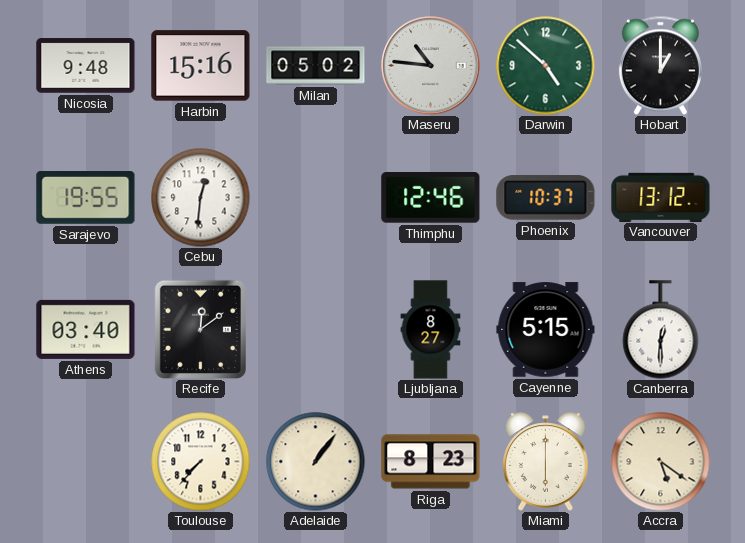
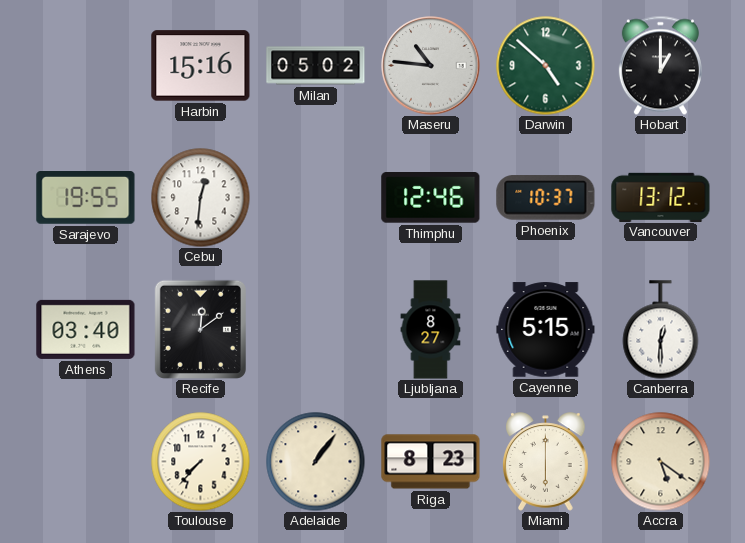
Nicosia: 9:48 -> none
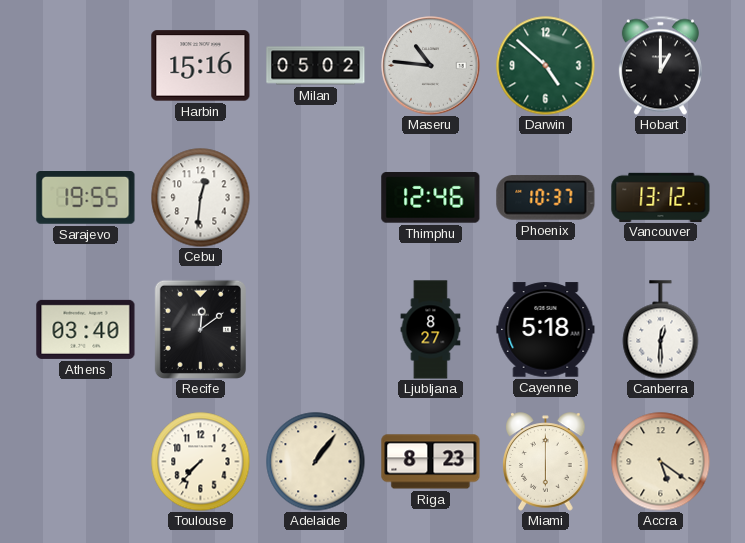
Cayenne: 5:15 -> 5:18
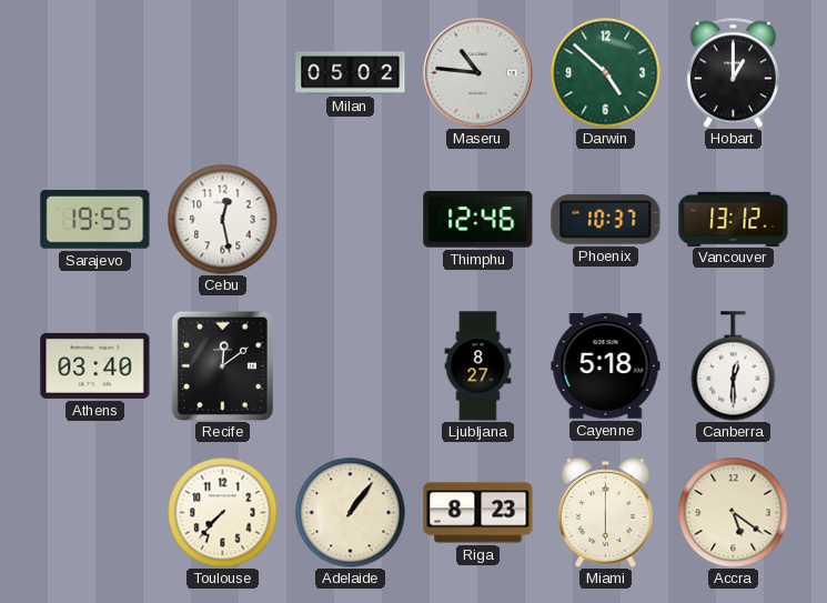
Harbin: 15:16 -> none
Cebu: 12:31 -> 12:28
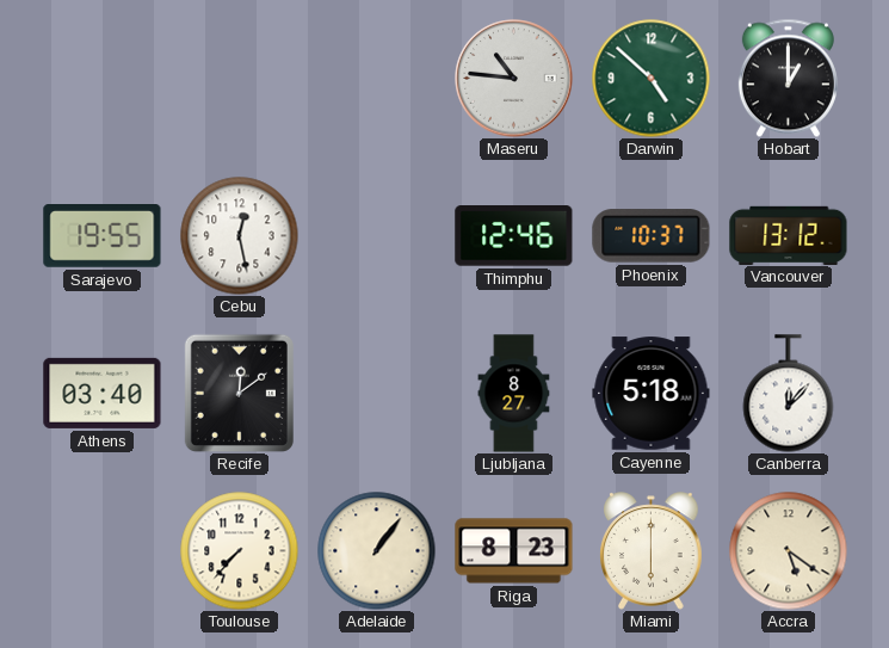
Milan: 05:02 -> none
Canberra: 12:30 -> 12:07
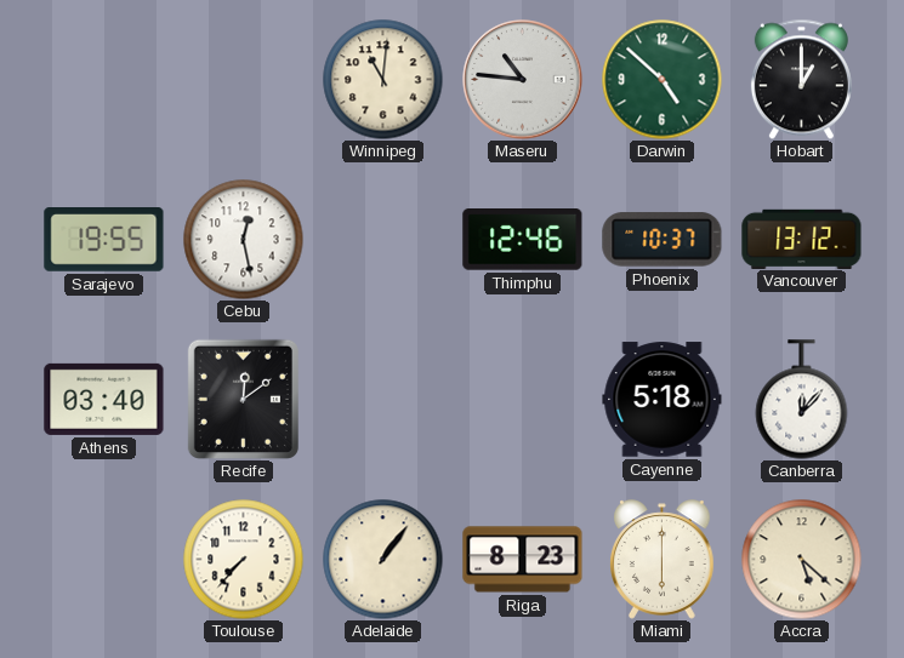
Winnipeg: none -> 11:01
Ljubljana: 8:27 -> none
Accra: 5:21 -> 5:22
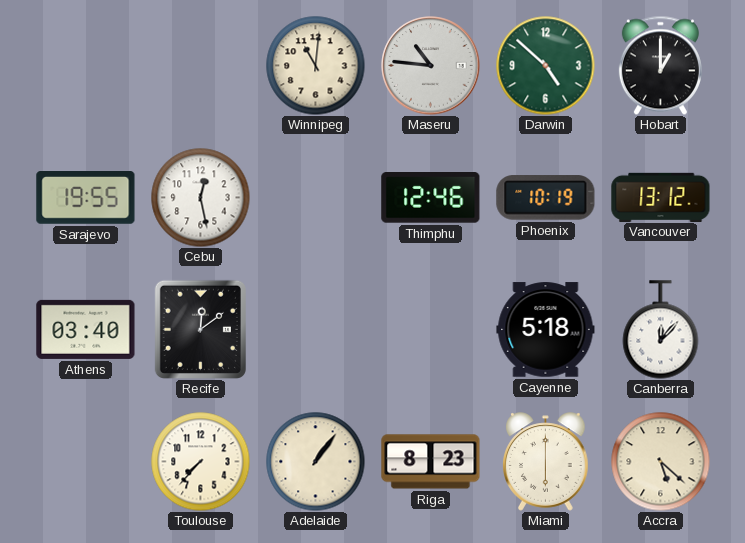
Phoenix: 10:37 -> 10:19
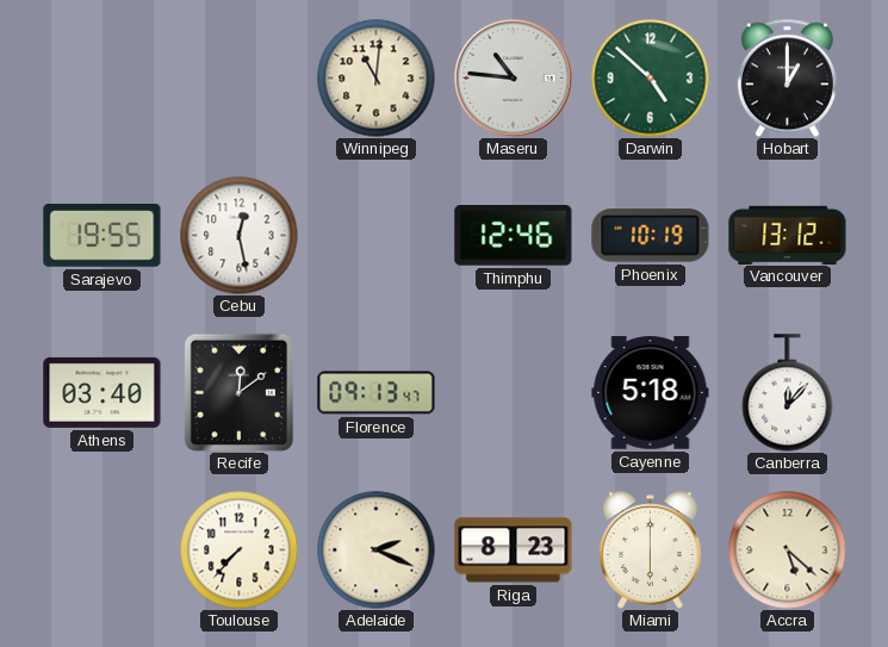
Florence: none -> 09:13
Adelaide: 1:06 -> 2:19
